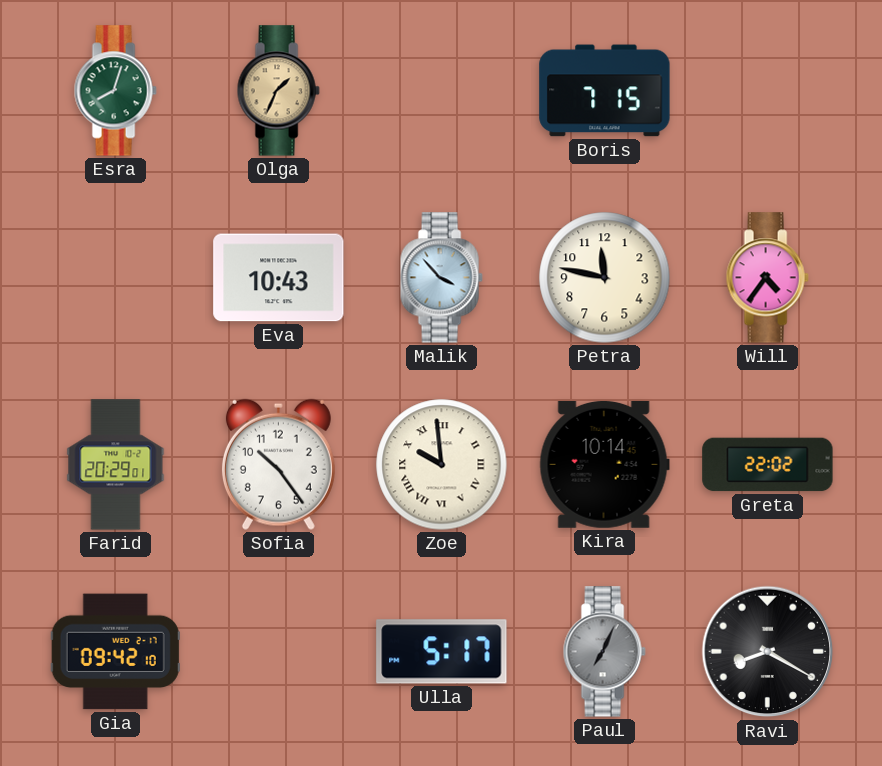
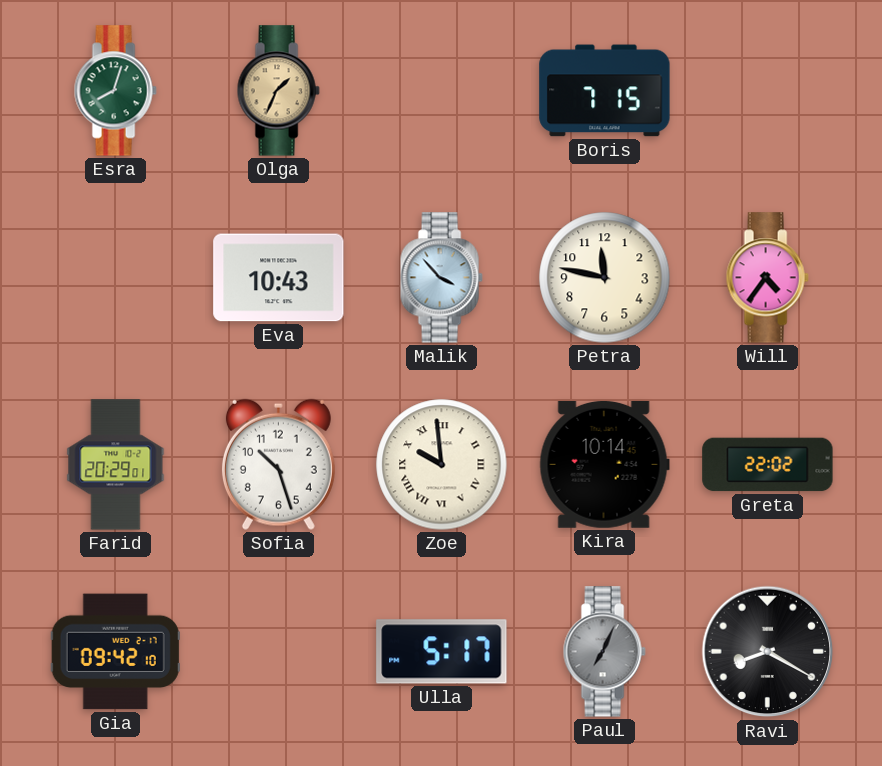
Sofia: 10:24 -> 10:27
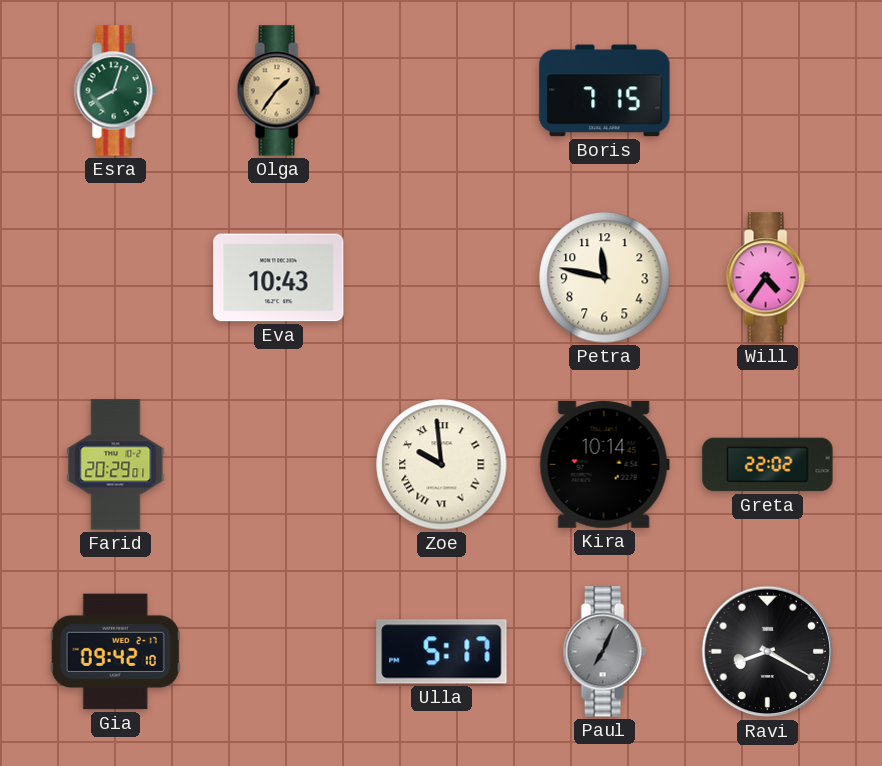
Olga: 1:34 -> 1:36
Malik: 3:53 -> none
Sofia: 10:27 -> none
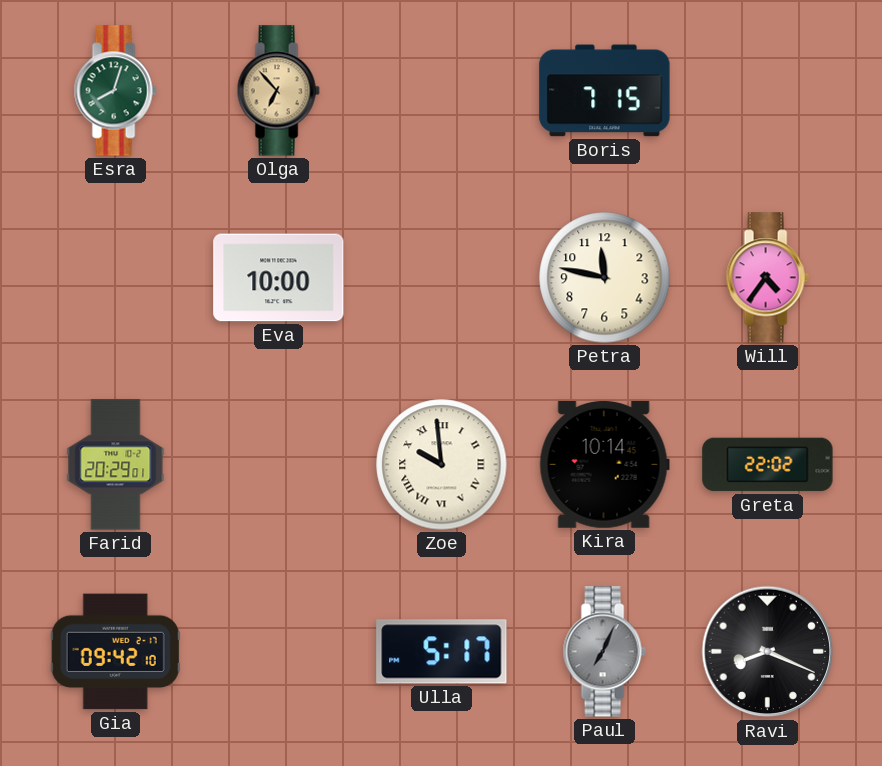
Olga: 1:36 -> 6:53
Eva: 10:43 -> 10:00
Ravi: 8:20 -> 8:19
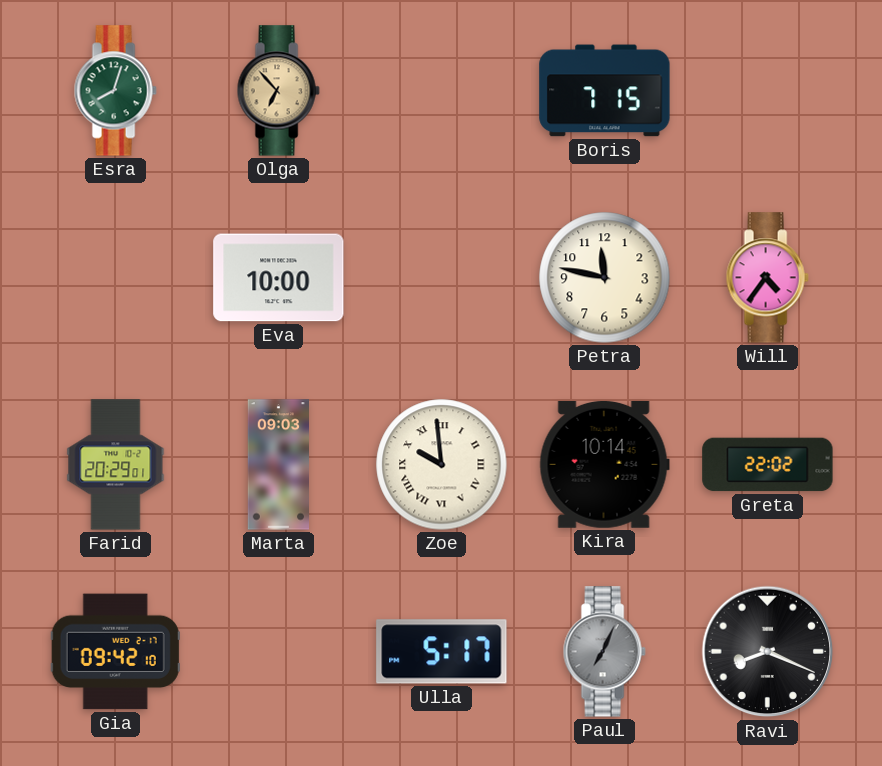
Marta: none -> 09:03
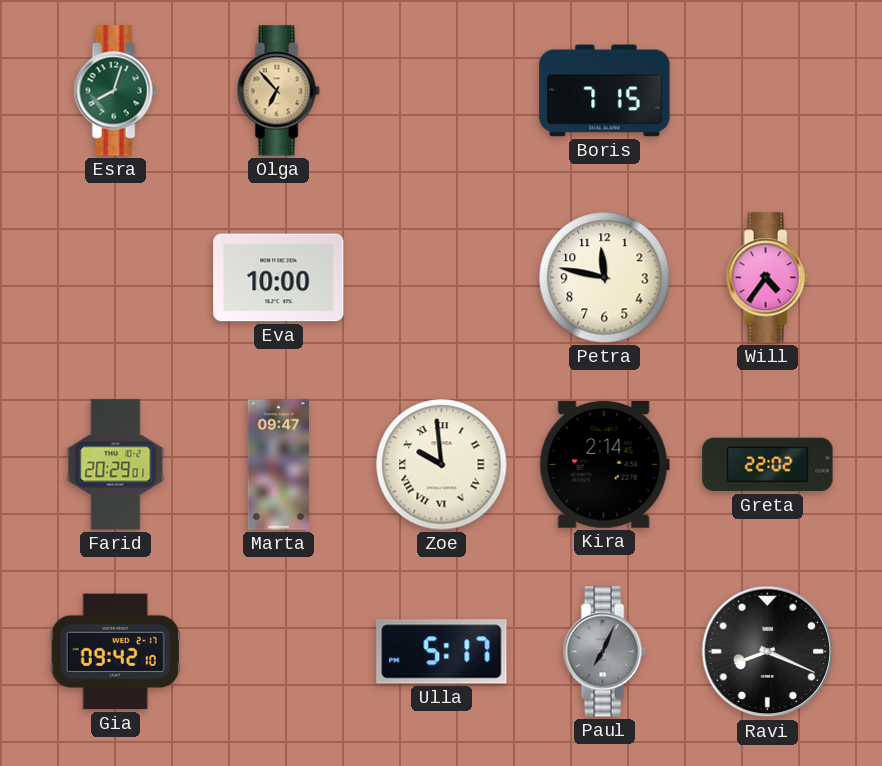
Marta: 09:03 -> 09:47
Kira: 10:14 -> 2:14
